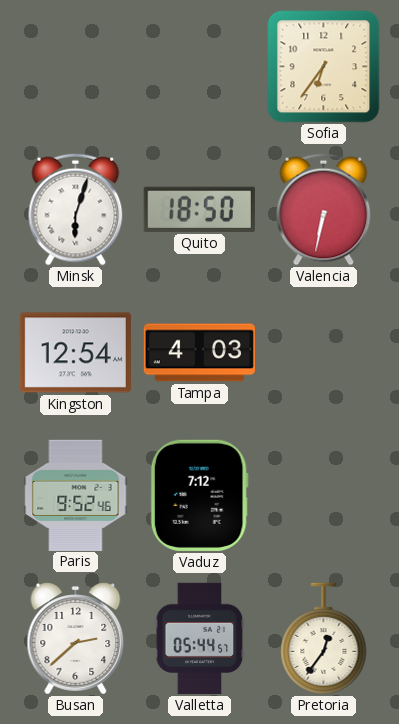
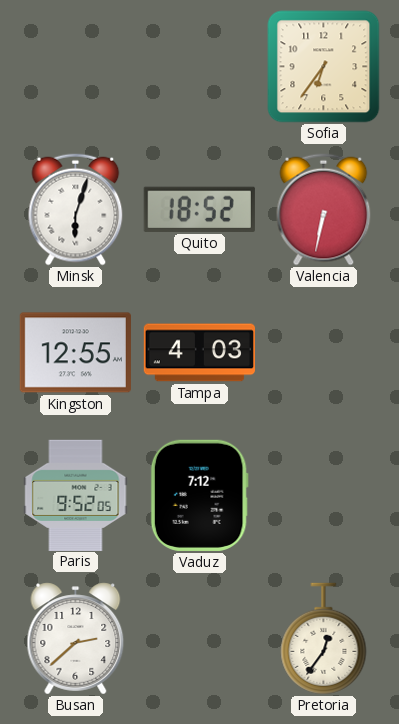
Quito: 18:50 -> 18:52
Kingston: 12:54 -> 12:55
Paris: 9:52:46 -> 9:52:05
Valletta: 05:44 -> none
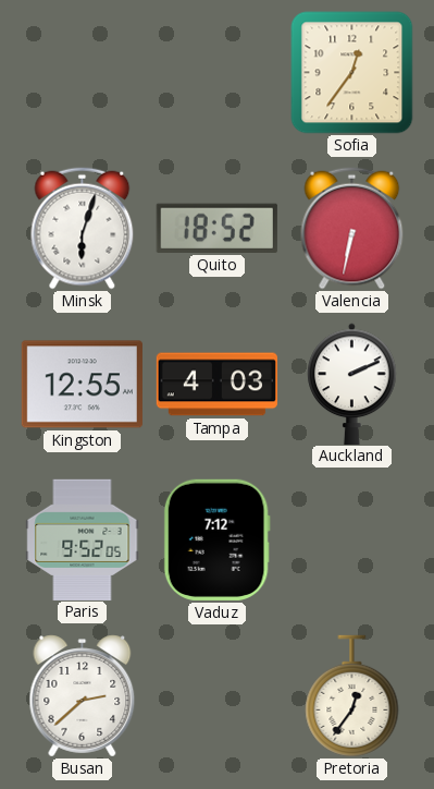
Sofia: 6:36 -> 12:36
Auckland: none -> 2:11
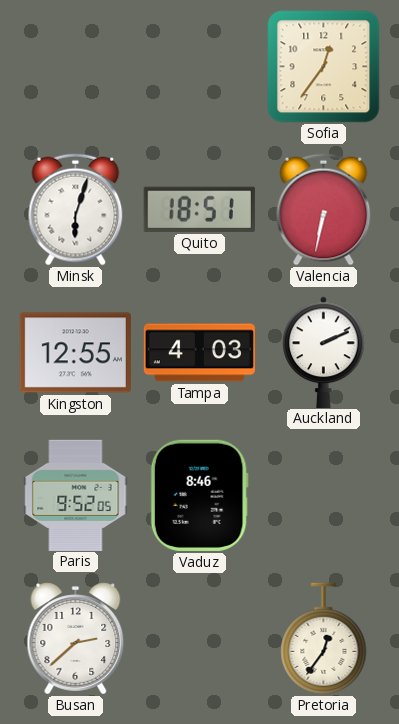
Quito: 18:52 -> 18:51
Vaduz: 7:12 -> 8:46
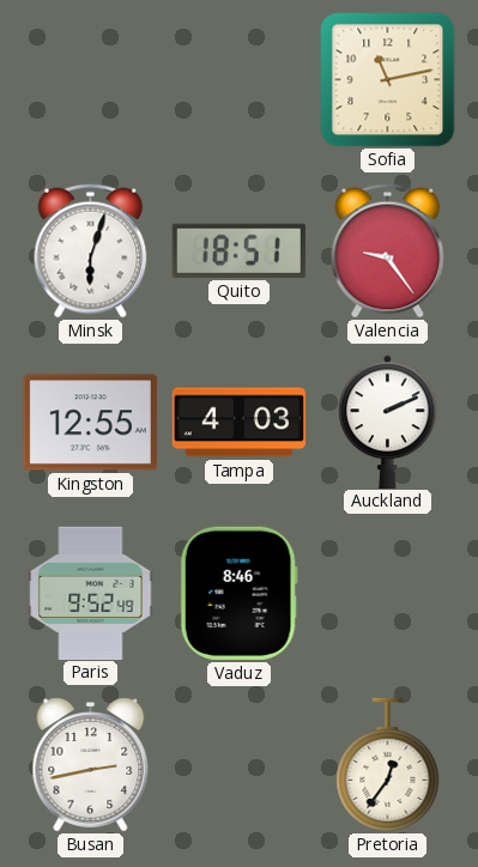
Sofia: 12:36 -> 11:13
Valencia: 6:32 -> 9:24
Paris: 9:52:05 -> 9:52:49
Busan: 2:38 -> 2:43
